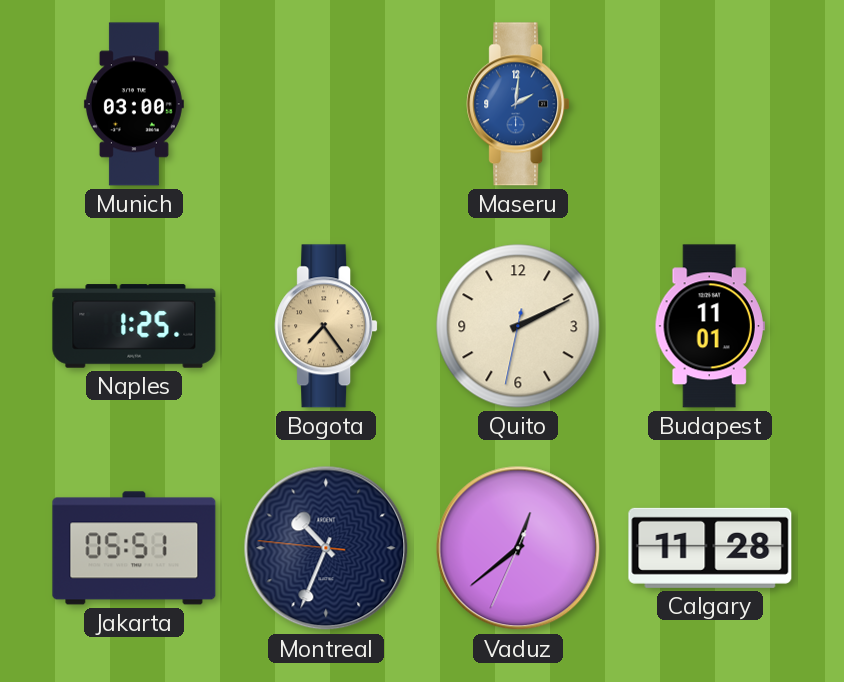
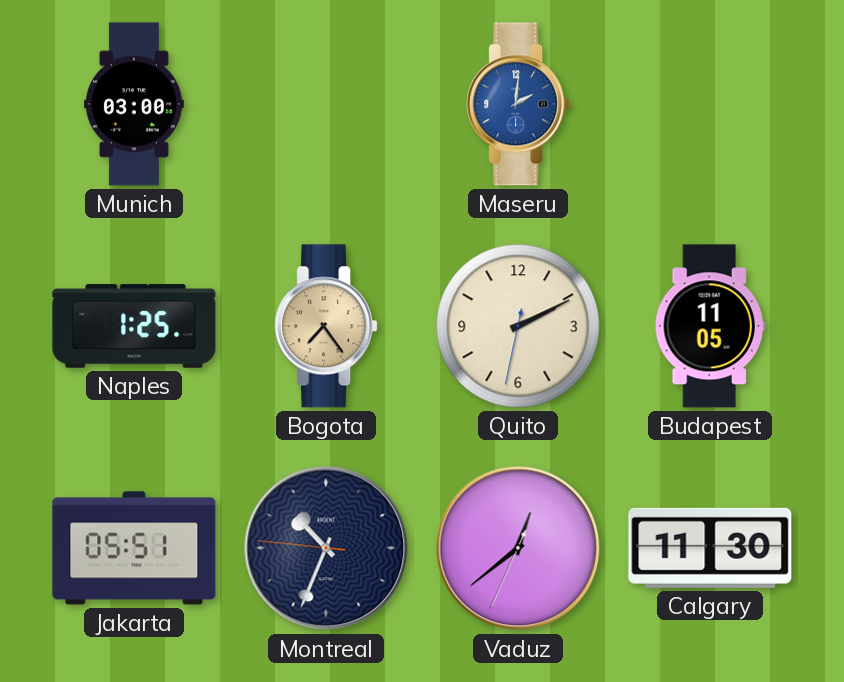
Budapest: 11:01 -> 11:05
Calgary: 11:28 -> 11:30
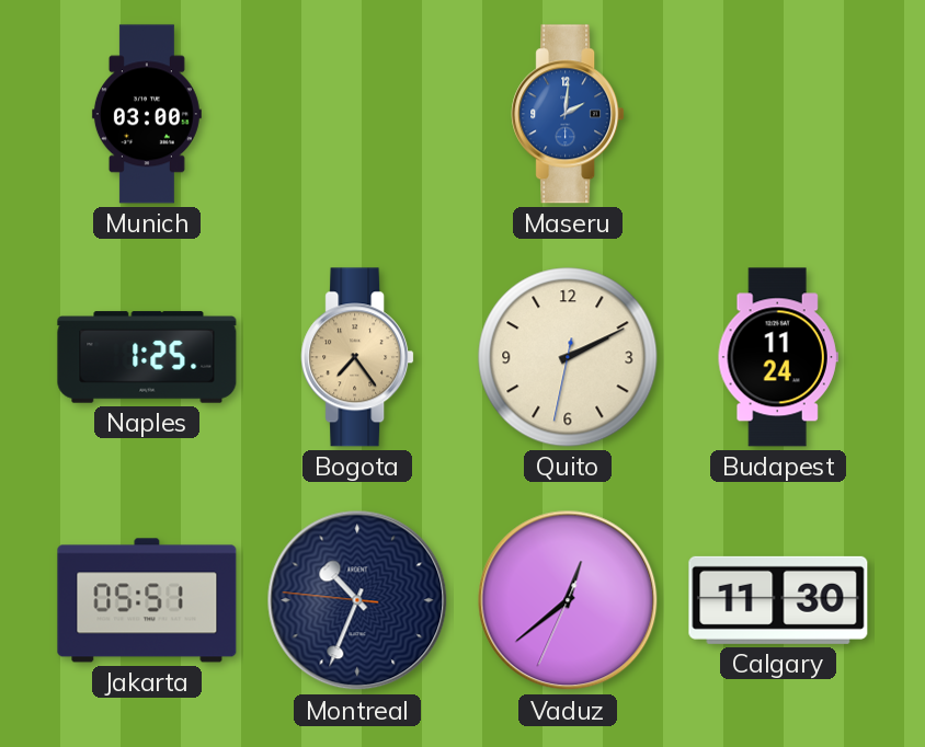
Budapest: 11:05 -> 11:24
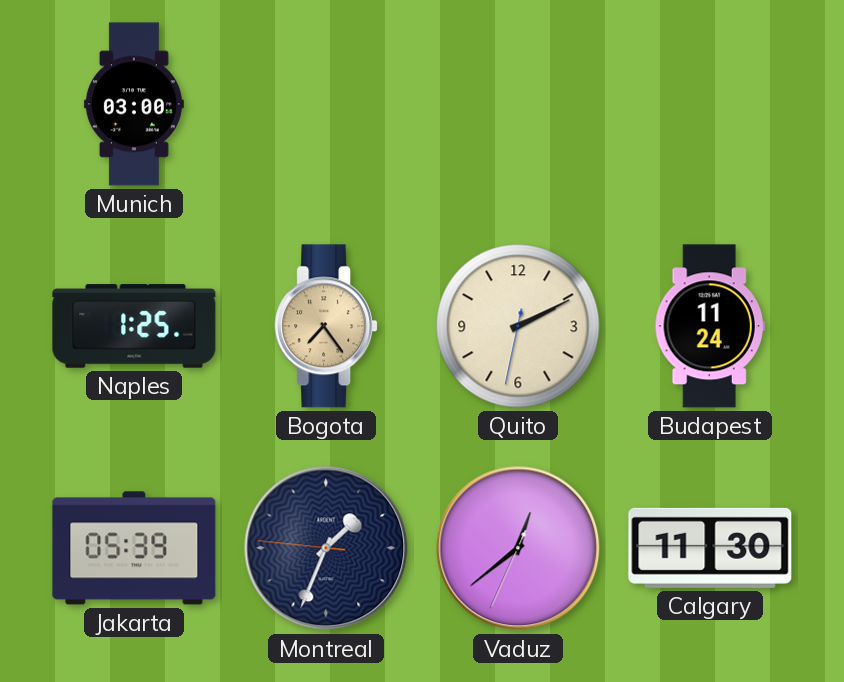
Maseru: 2:01 -> none
Jakarta: 05:51 -> 05:39
Montreal: 10:33 -> 1:33
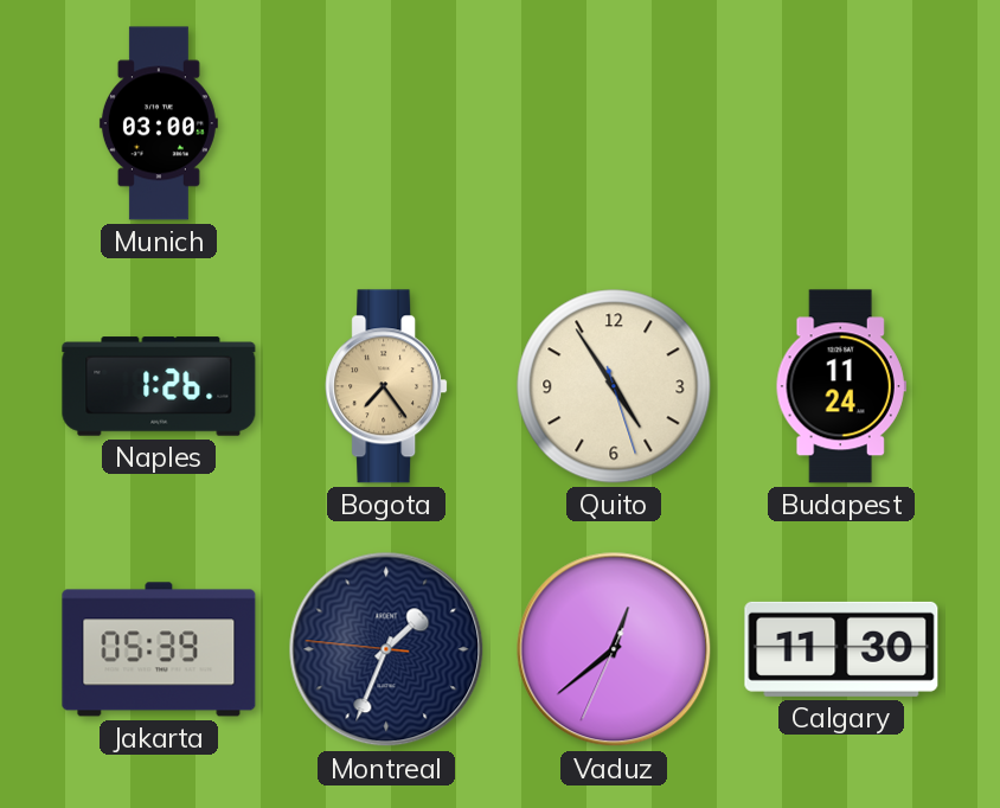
Naples: 1:25 -> 1:26
Quito: 2:10 -> 4:54
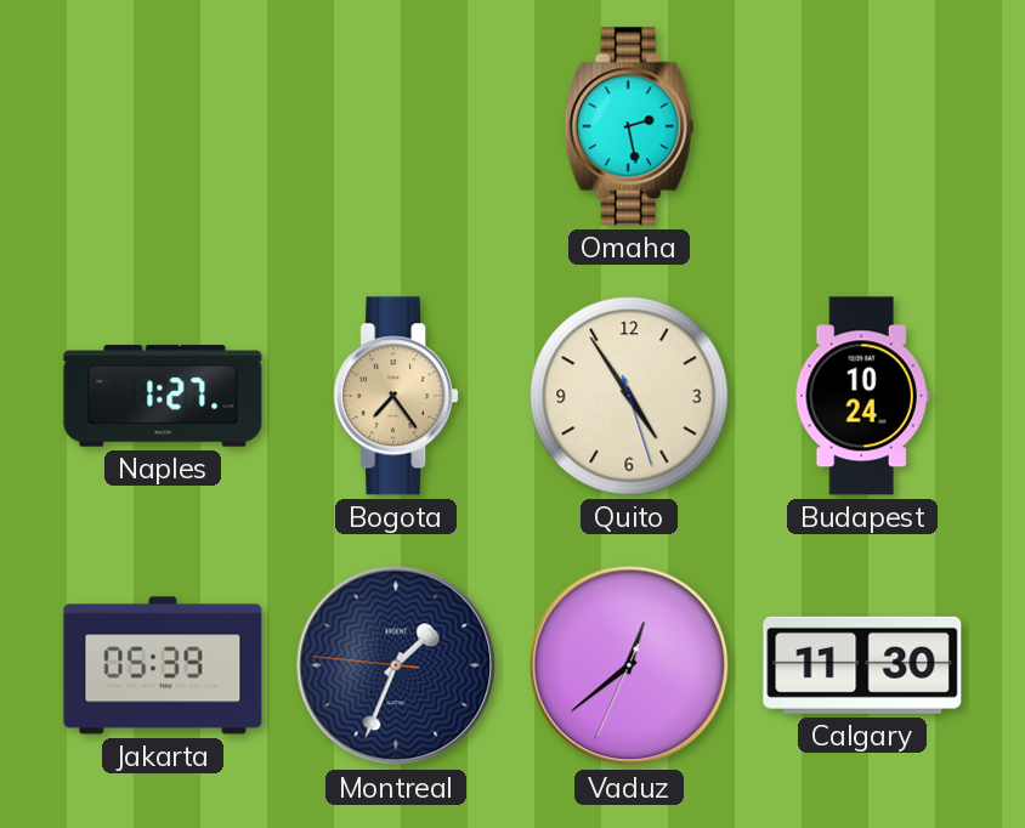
Munich: 03:00 -> none
Omaha: none -> 2:28
Naples: 1:26 -> 1:27
Budapest: 11:24 -> 10:24
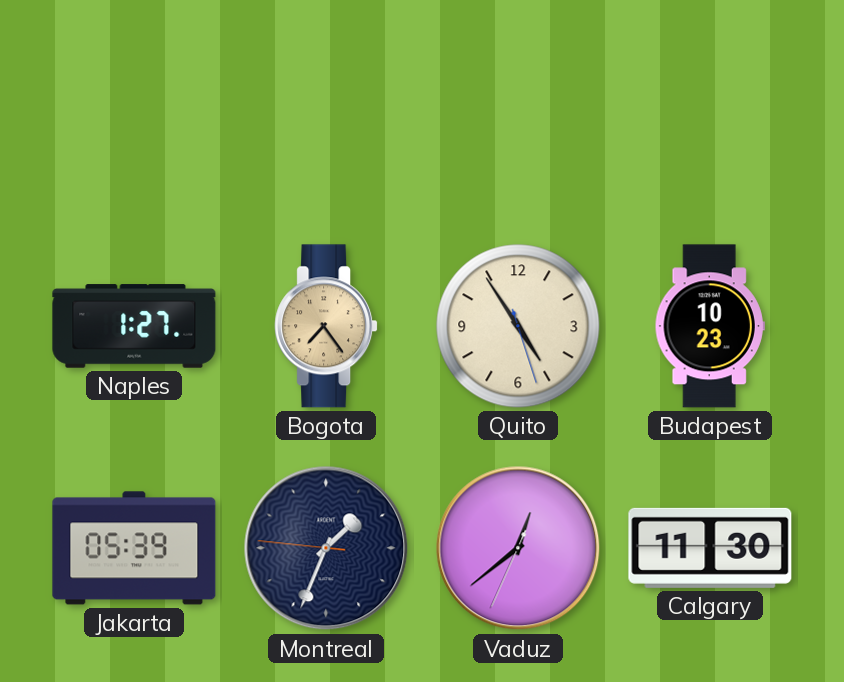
Omaha: 2:28 -> none
Budapest: 10:24 -> 10:23
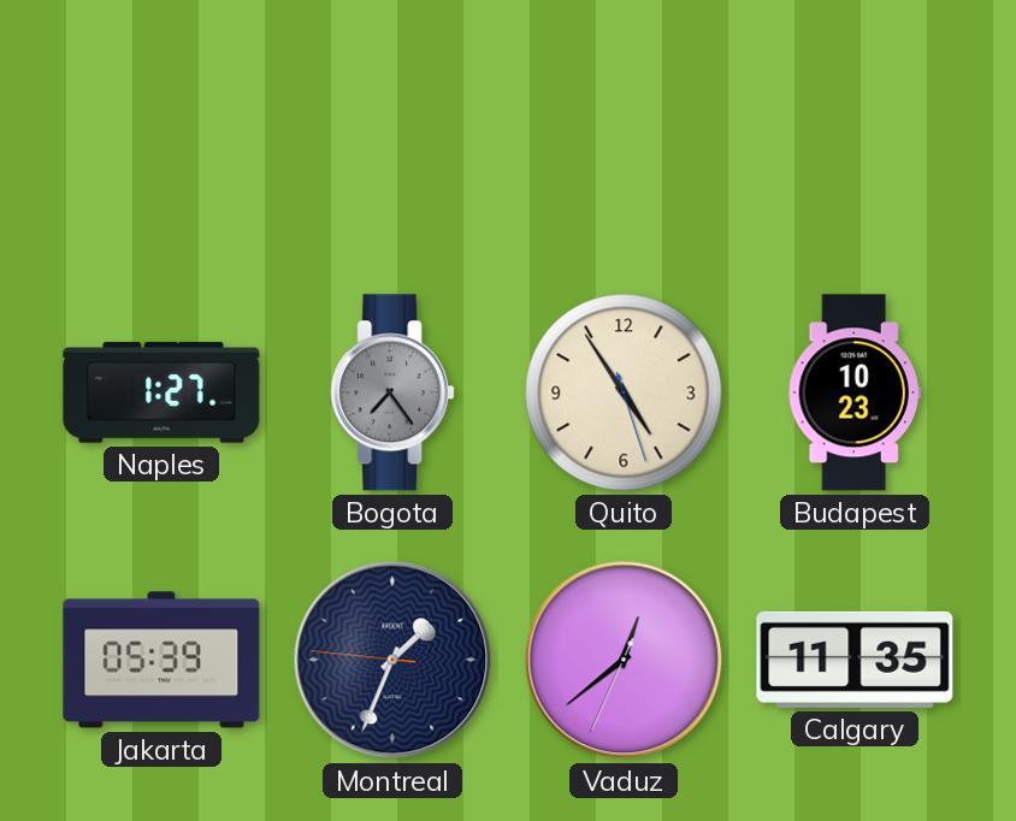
Bogota dial: champagne -> grey
Calgary: 11:30 -> 11:35
